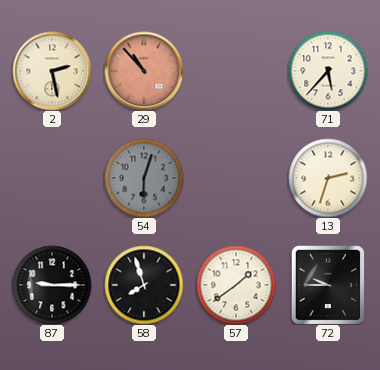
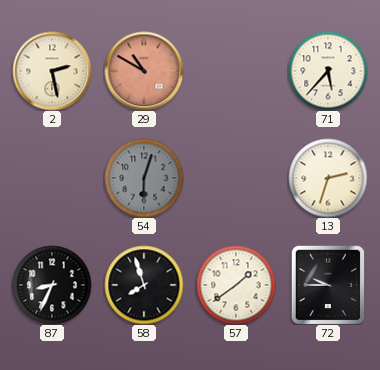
29: 10:53 -> 10:50
87: 9:15 -> 8:34
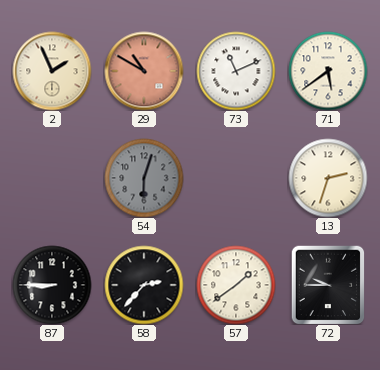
2: 2:28 -> 1:56
73: none -> 11:11
71: 5:37 -> 5:39
87: 8:34 -> 8:45
58: 7:57 -> 2:37
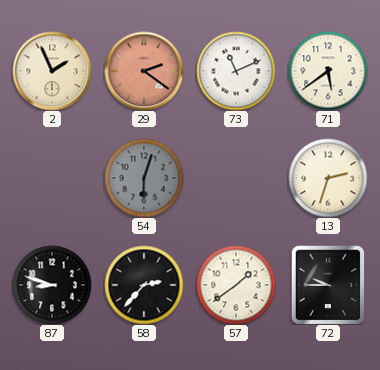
29: 10:50 -> 2:21
87: 8:45 -> 8:48
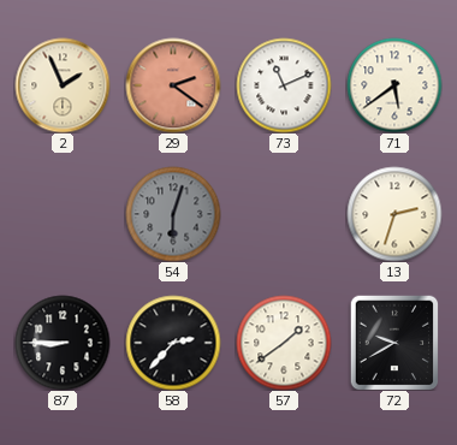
87: 8:48 -> 8:45
72: 9:45 -> 9:40
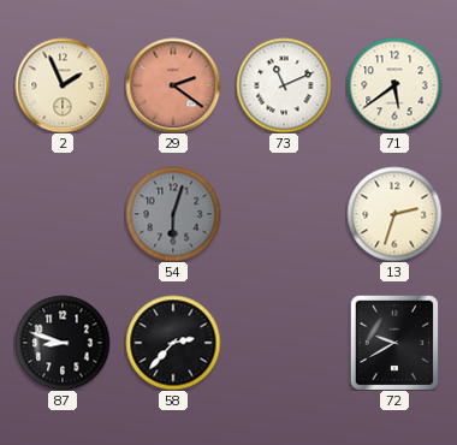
87: 8:45 -> 8:48
57: 1:39 -> none
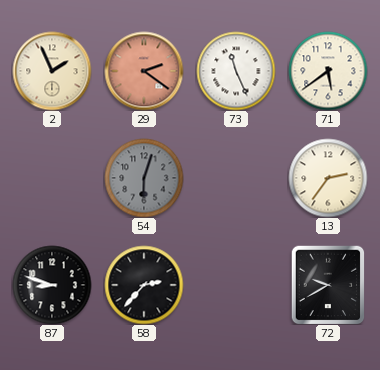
73: 11:11 -> 11:26
13: 2:33 -> 2:36
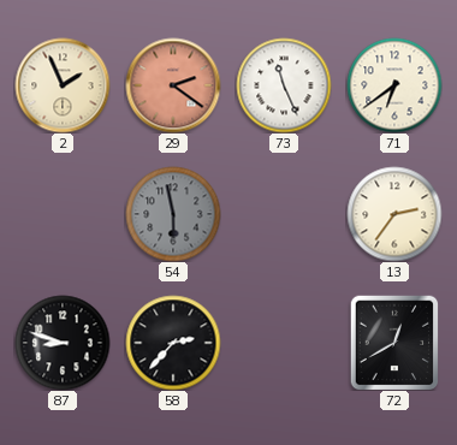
71: 5:39 -> 6:39
54: 6:03 -> 5:58
72: 9:40 -> 12:40
